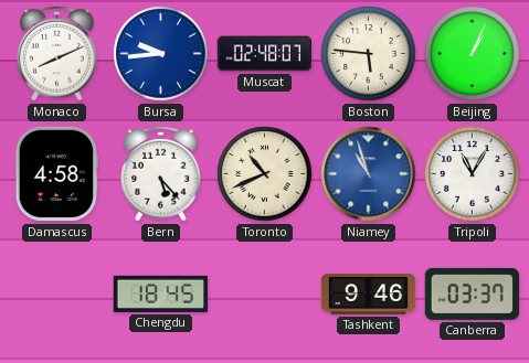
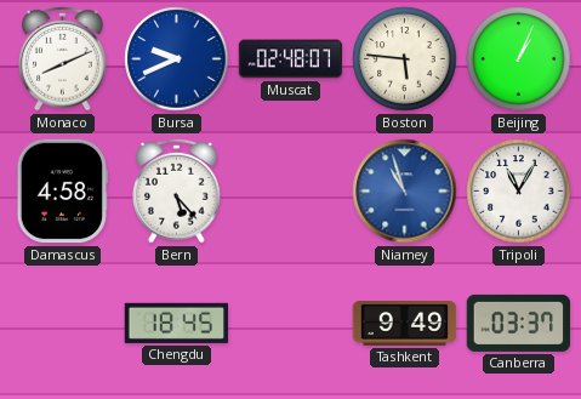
Bursa: 9:44 -> 9:41
Toronto: 10:41 -> none
Tashkent: 9:46 -> 9:49
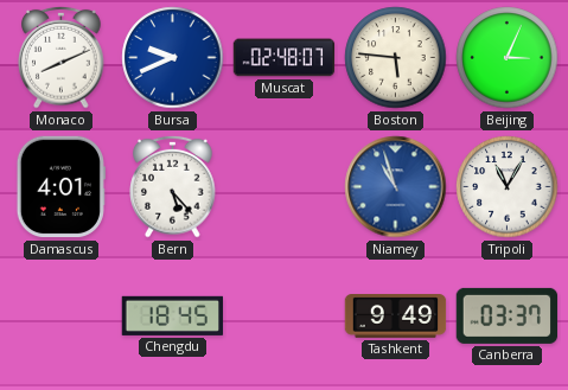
Beijing: 1:04 -> 3:04
Damascus: 4:58 -> 4:01
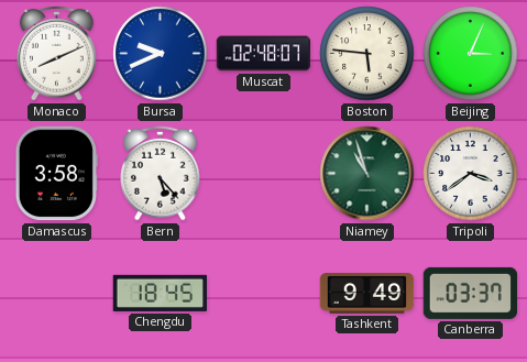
Damascus: 4:01 -> 3:58
Niamey dial: blue -> green
Tripoli: 11:05 -> 3:39
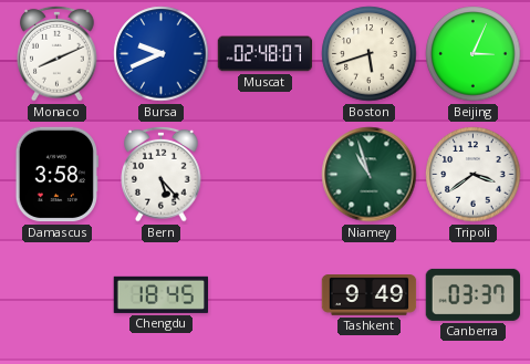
Boston: 5:46 -> 5:42
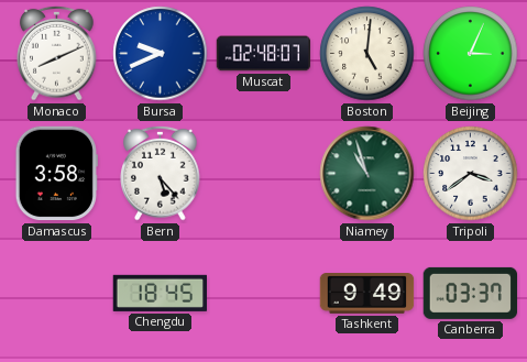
Boston: 5:42 -> 5:01
